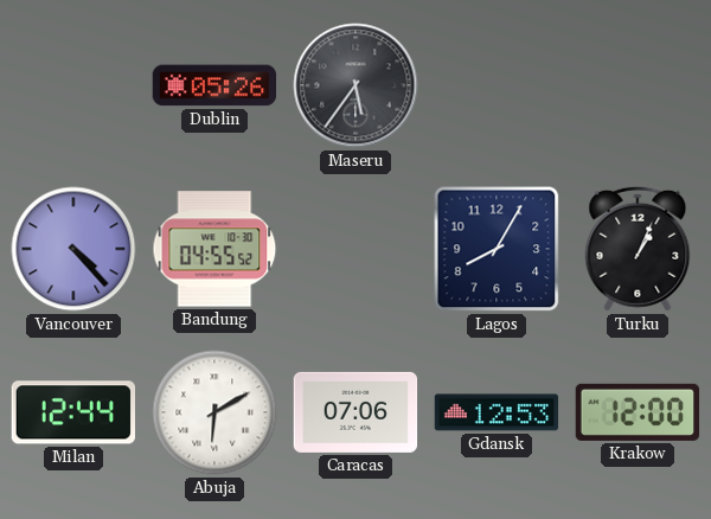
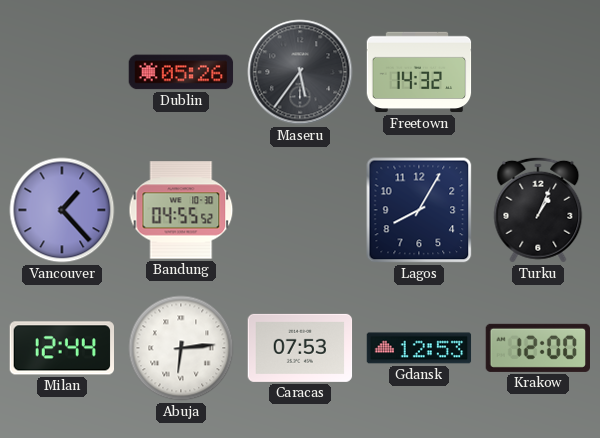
Freetown: none -> 14:32
Vancouver: 4:23 -> 1:23
Abuja: 6:10 -> 6:14
Caracas: 07:06 -> 07:53
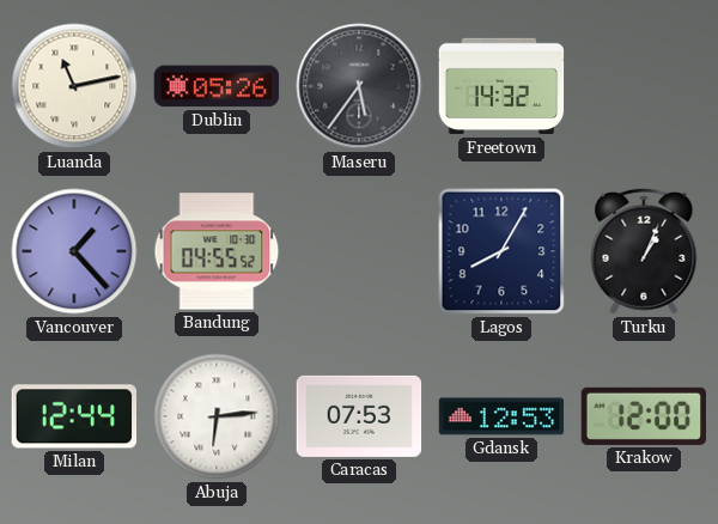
Luanda: none -> 11:13
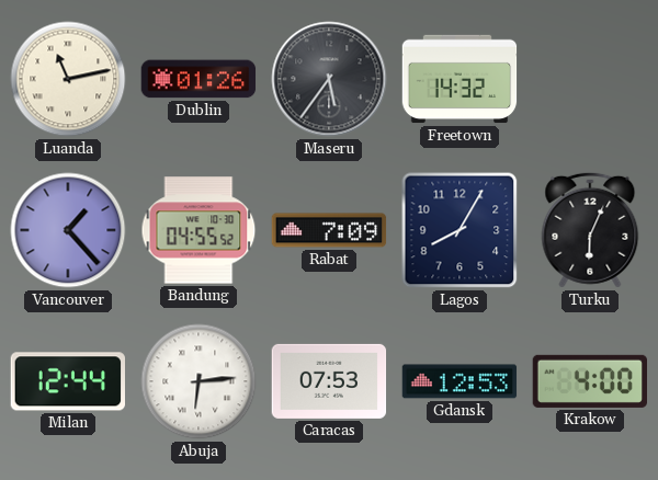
Dublin: 05:26 -> 01:26
Rabat: none -> 7:09
Turku: 1:04 -> 6:04
Krakow: 12:00 -> 4:00
